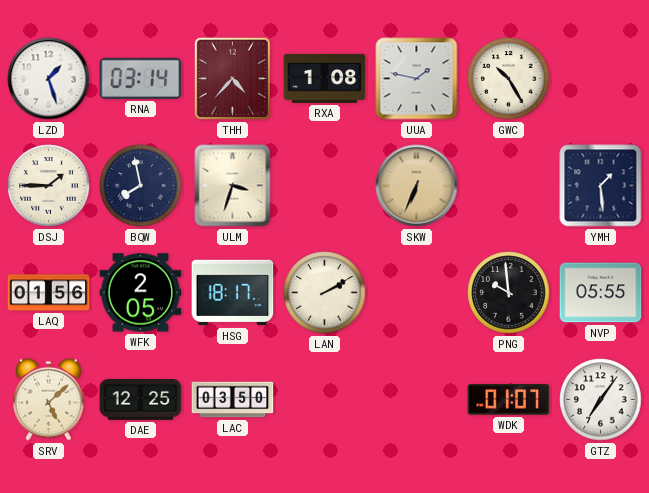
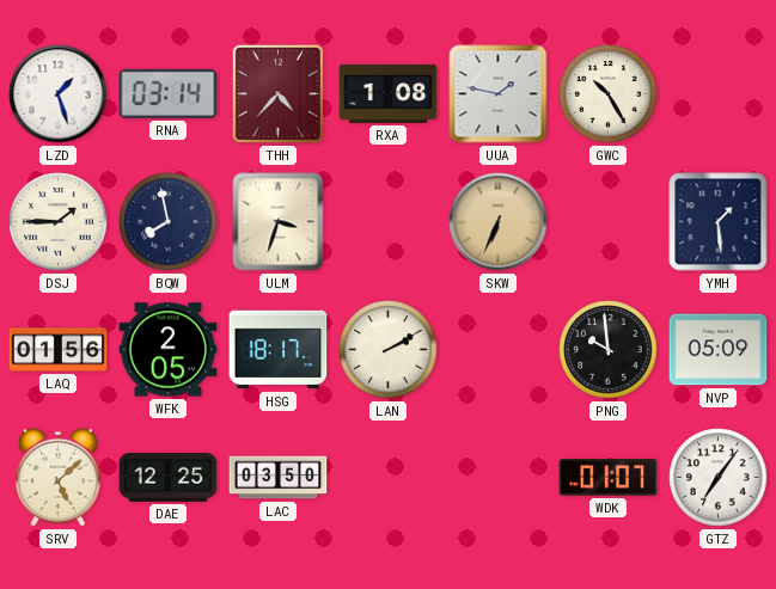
NVP: 05:55 -> 05:09
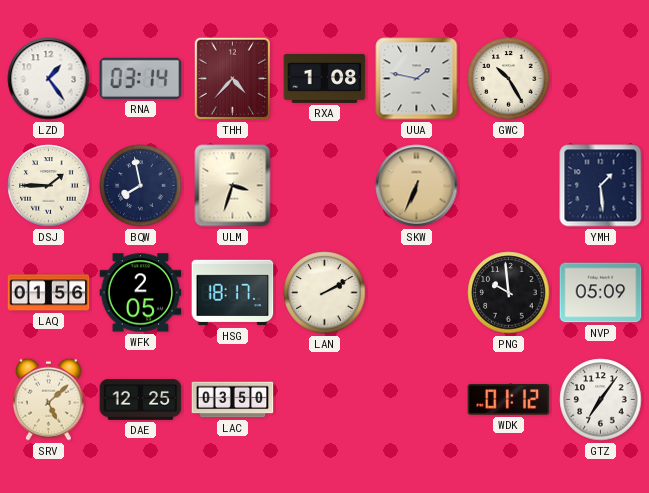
LZD: 1:27 -> 1:24
WDK: 01:07 -> 01:12
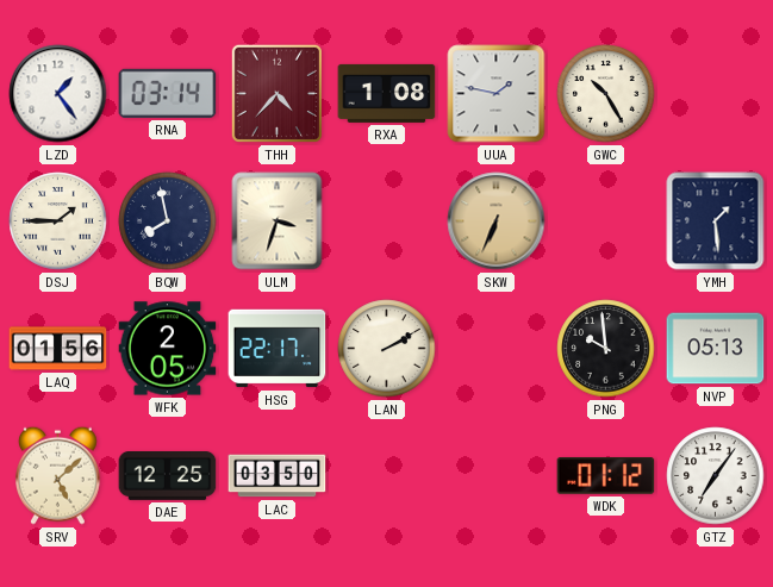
HSG: 18:17 -> 22:17
NVP: 05:09 -> 05:13
